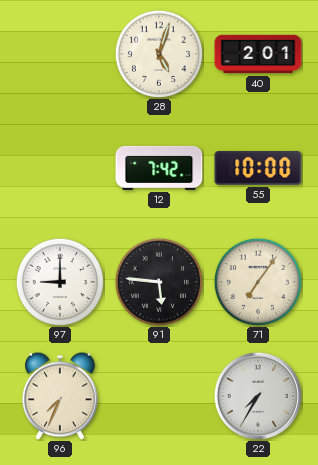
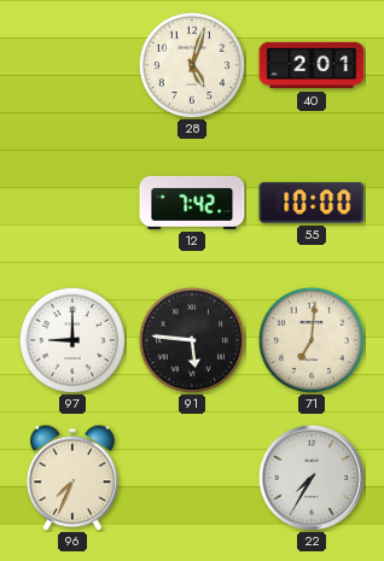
71: 7:06 -> 7:01
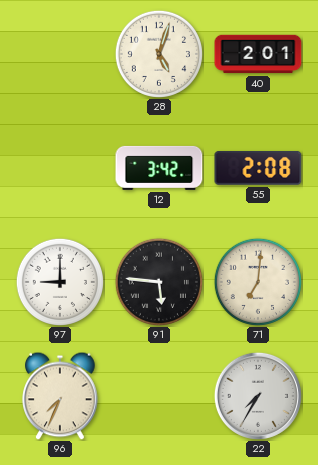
12: 7:42 -> 3:42
55: 10:00 -> 2:08
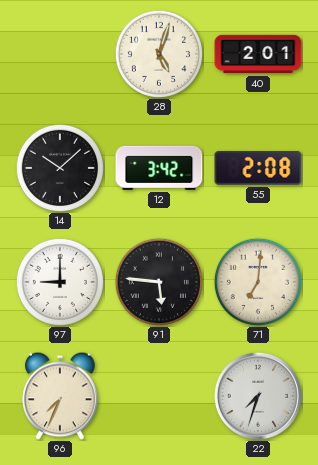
14: none -> 10:08
22: 7:35 -> 7:33
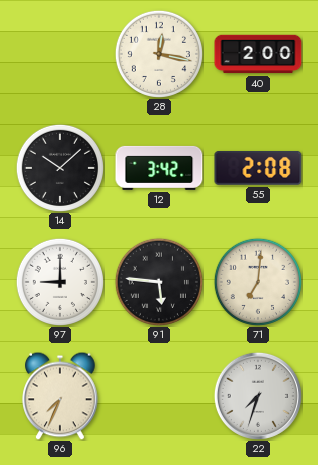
28: 5:03 -> 12:17
40: 2:01 -> 2:00
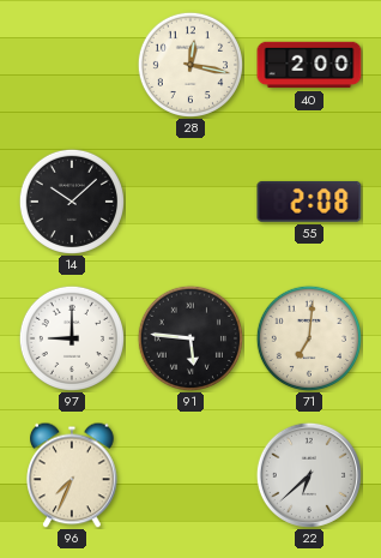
12: 3:42 -> none
22: 7:33 -> 6:38
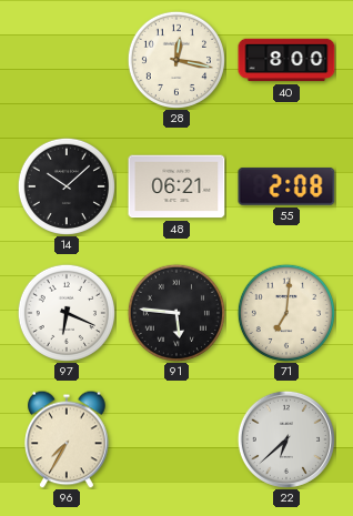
40: 2:00 -> 8:00
48: none -> 06:21
97: 9:00 -> 6:19
96: 7:34 -> 7:35
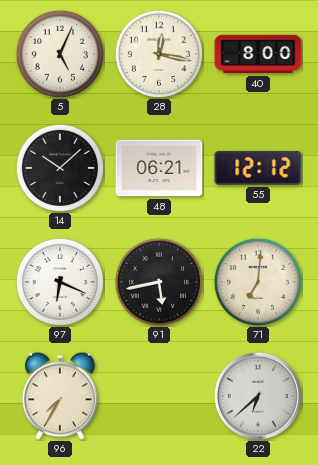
5: none -> 5:04
55: 2:08 -> 12:12
91: 5:46 -> 5:43
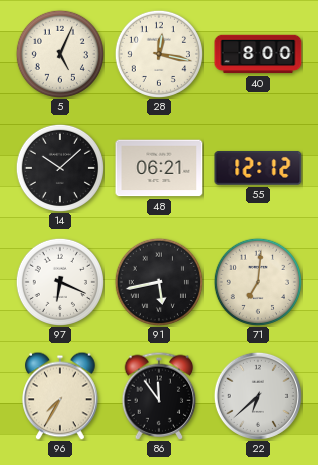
86: none -> 11:54
